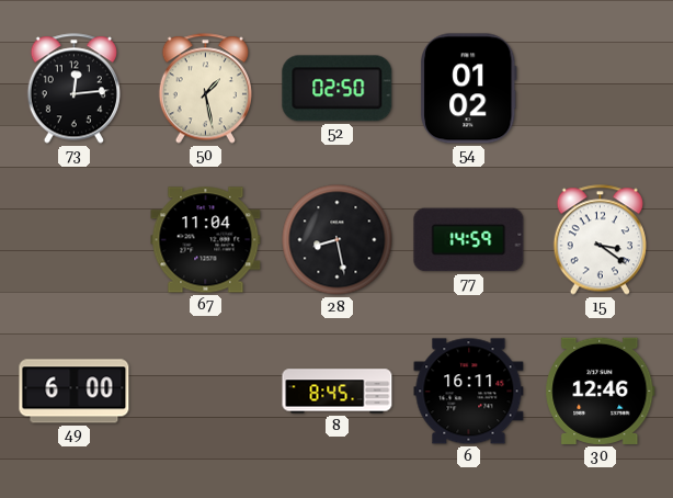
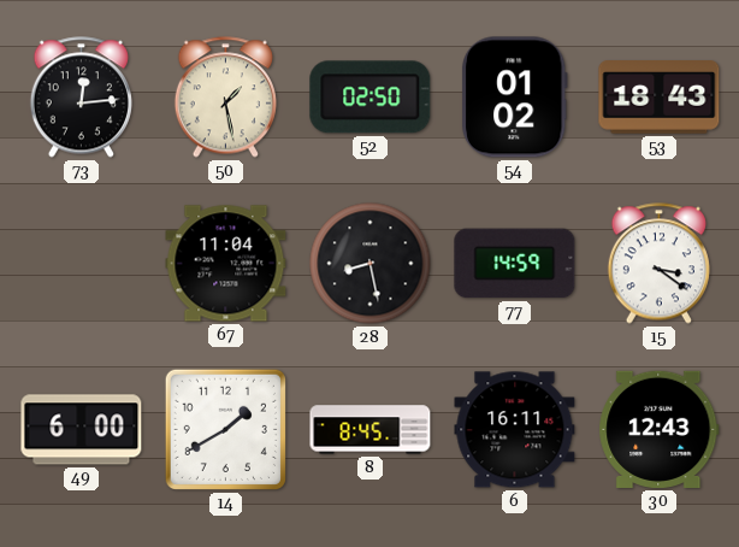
53: none -> 18:43
14: none -> 1:40
30: 12:46 -> 12:43
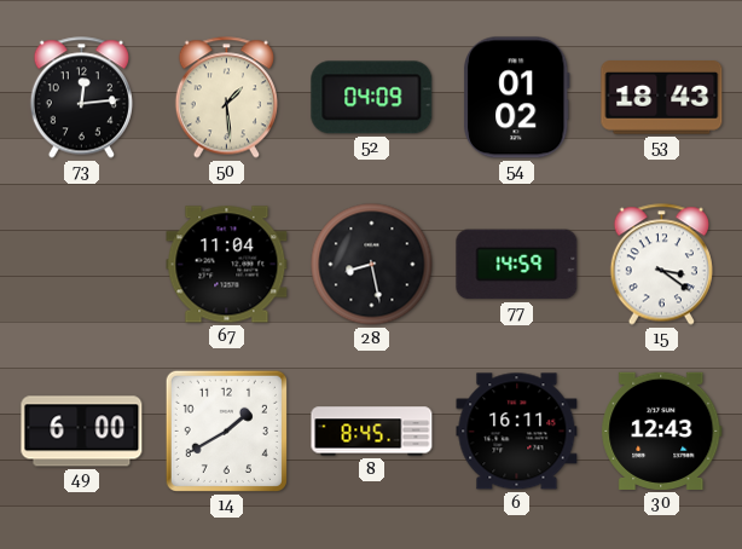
50: 1:28 -> 1:29
52: 02:50 -> 04:09
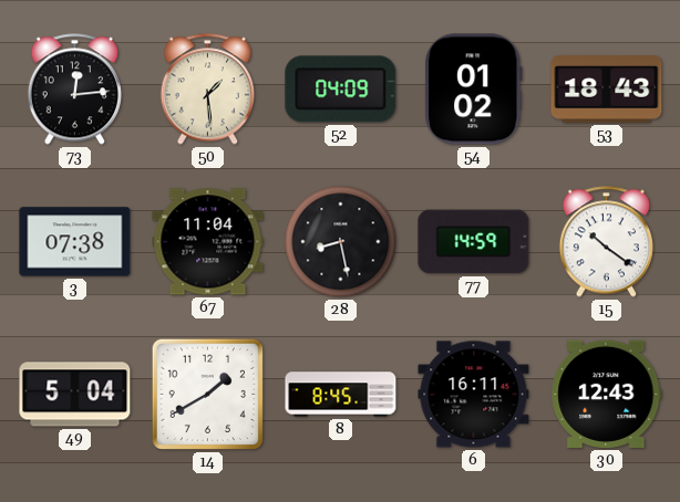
3: none -> 07:38
15: 3:21 -> 10:21
49: 6:00 -> 5:04
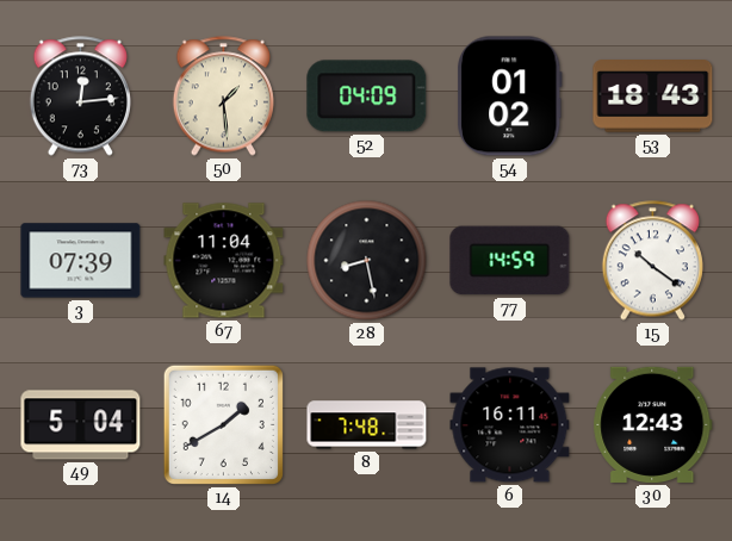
3: 07:38 -> 07:39
8: 8:45 -> 7:48
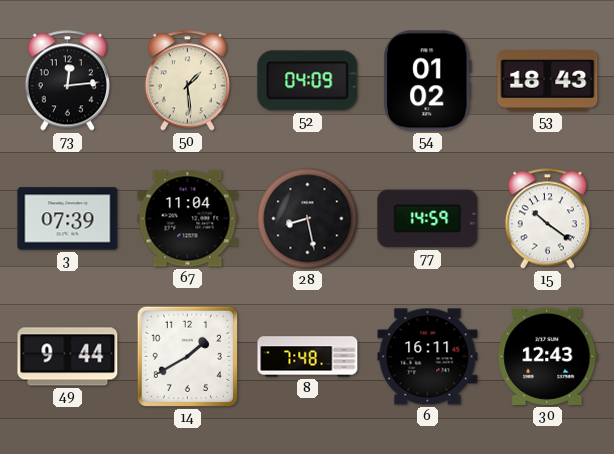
49: 5:04 -> 9:44
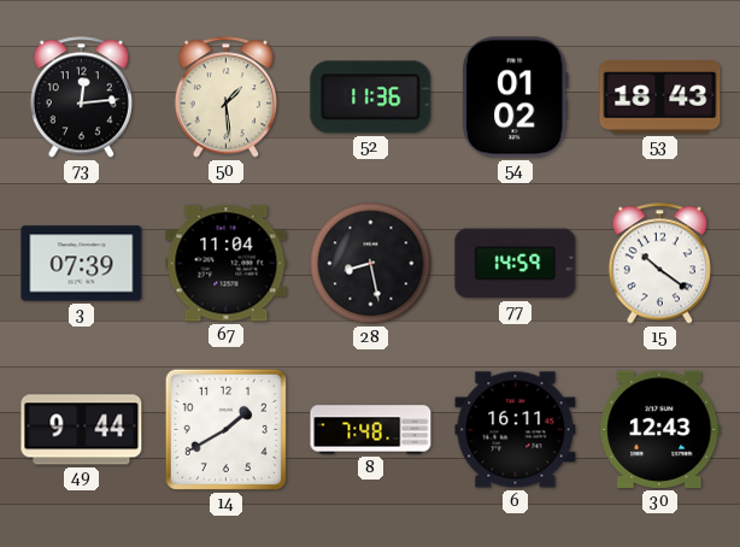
52: 04:09 -> 11:36
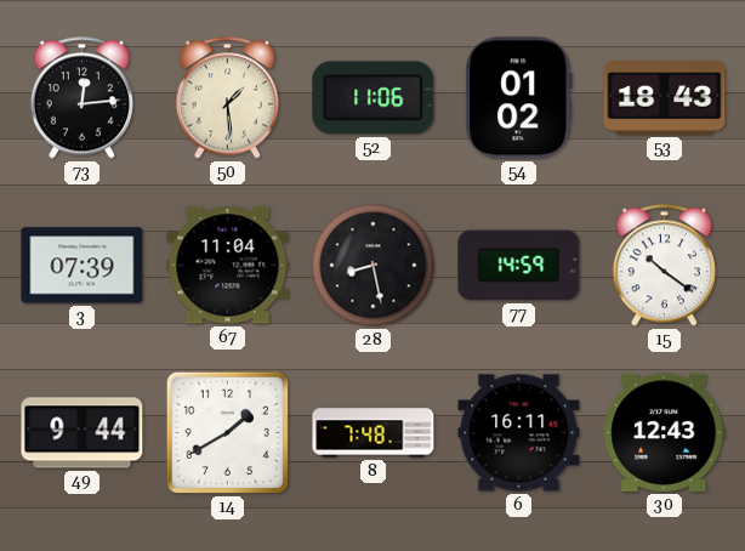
52: 11:36 -> 11:06
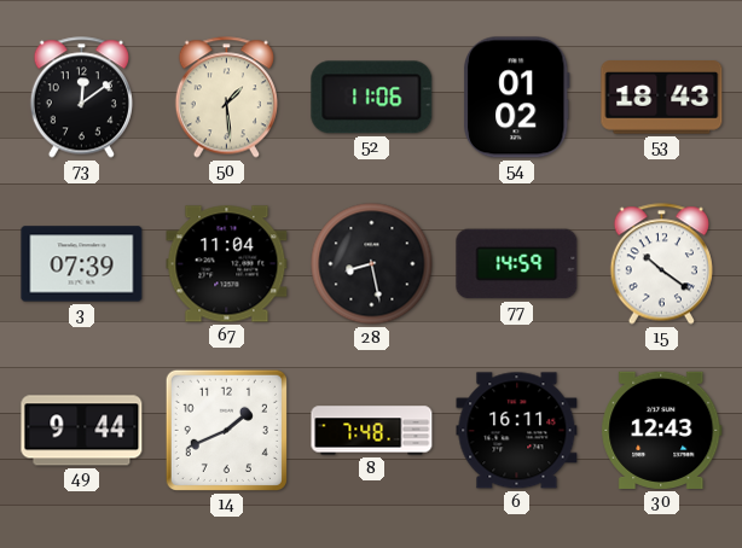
73: 12:14 -> 12:09
14: 1:40 -> 1:41
